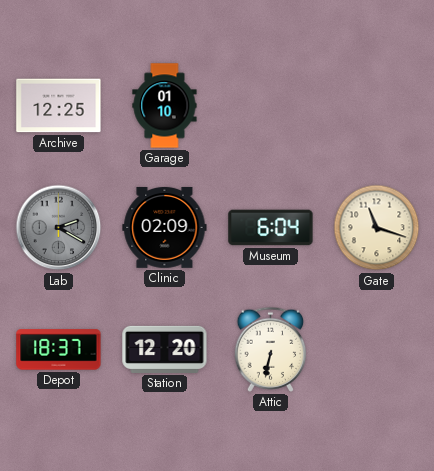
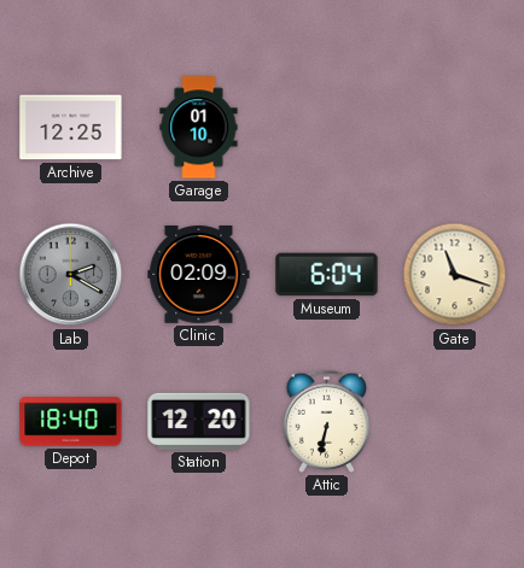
Depot: 18:37 -> 18:40
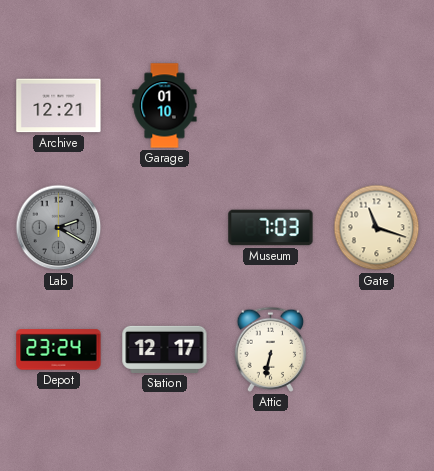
Archive: 12:25 -> 12:21
Clinic: 02:09 -> none
Museum: 6:04 -> 7:03
Depot: 18:40 -> 23:24
Station: 12:20 -> 12:17
